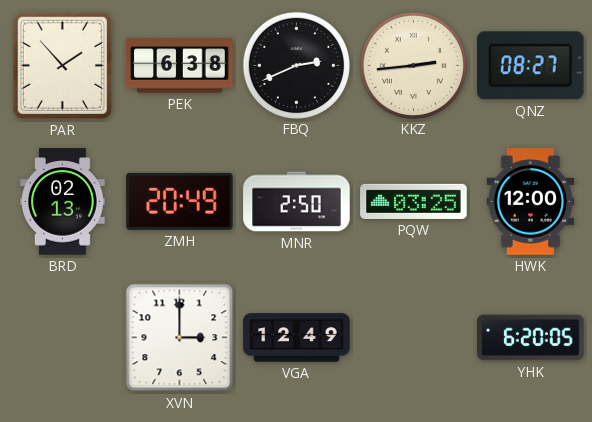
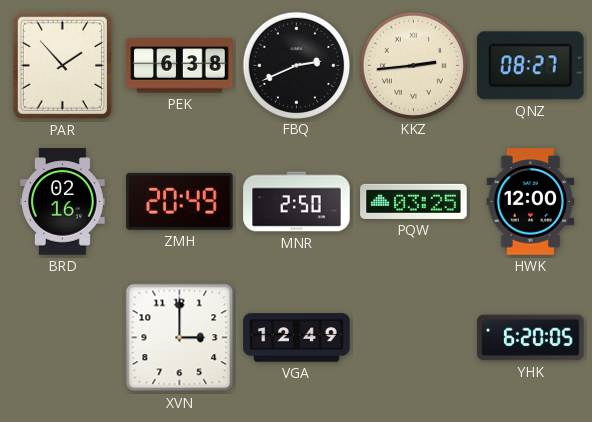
BRD: 02:13 -> 02:16
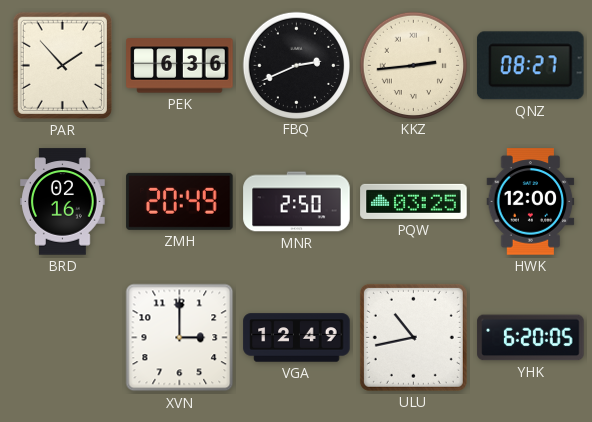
PEK: 6:38 -> 6:36
ULU: none -> 10:43
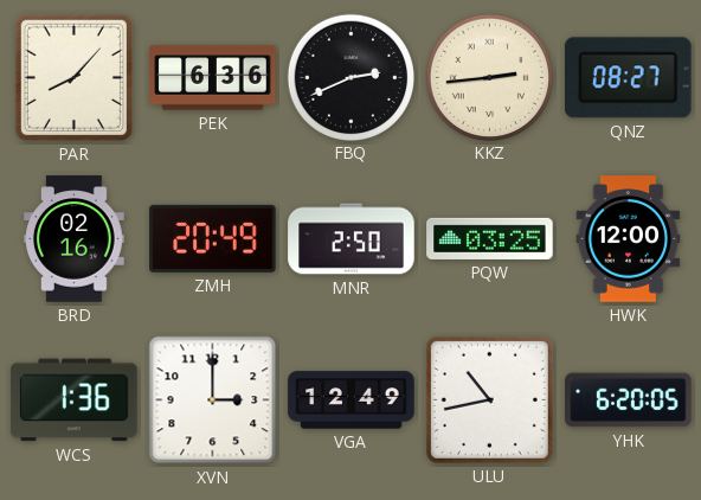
PAR: 1:53 -> 8:07
WCS: none -> 1:36
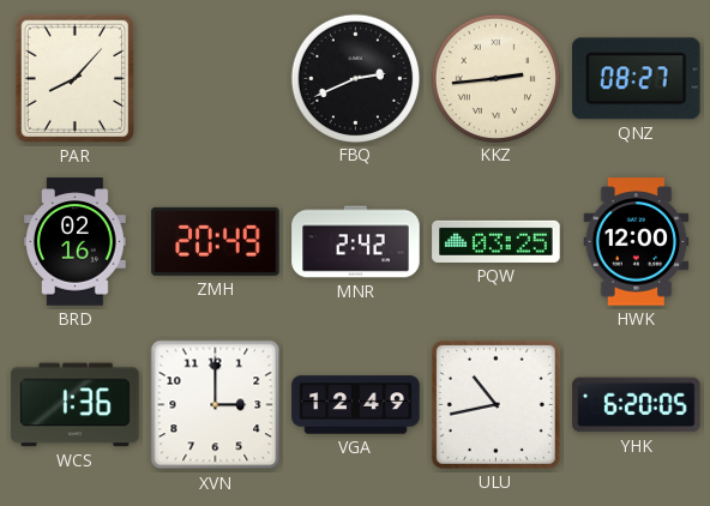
PEK: 6:36 -> none
MNR: 2:50 -> 2:42
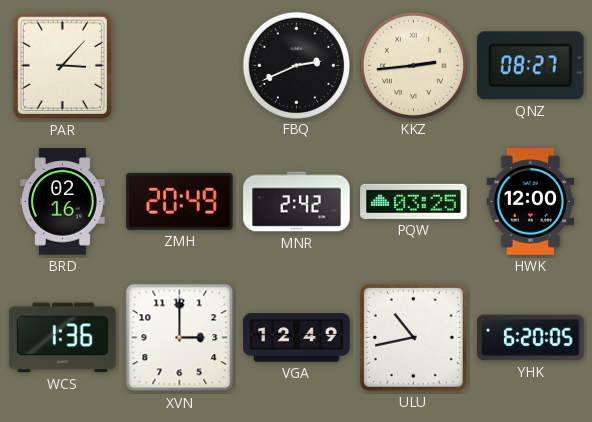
PAR: 8:07 -> 3:07
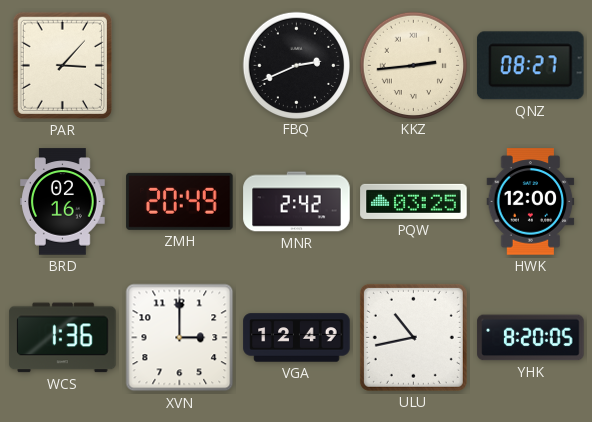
YHK: 6:20 -> 8:20
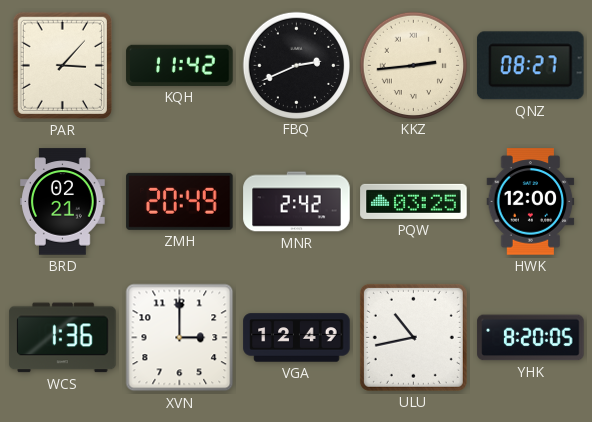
KQH: none -> 11:42
BRD: 02:16 -> 02:21
